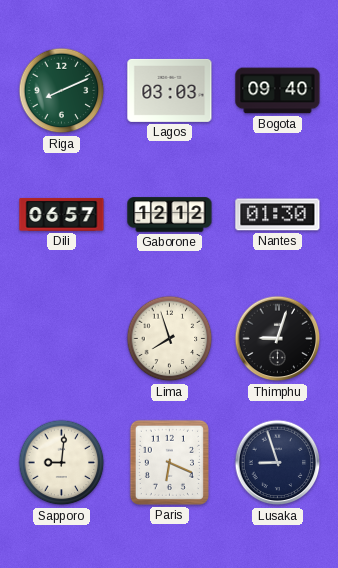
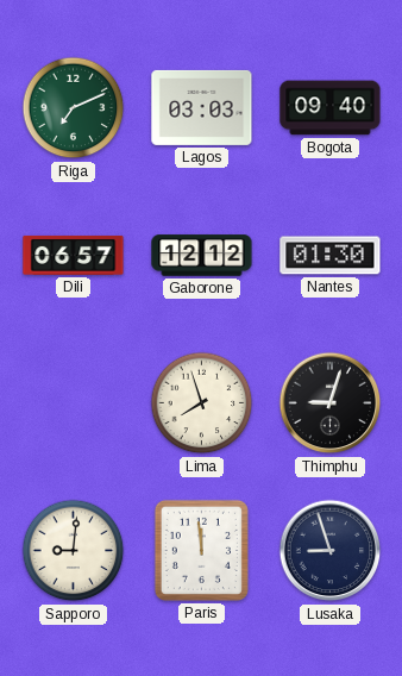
Riga: 8:11 -> 7:11
Paris: 6:19 -> 11:59
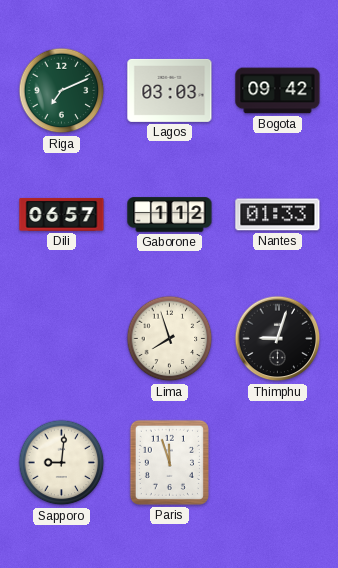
Bogota: 09:40 -> 09:42
Gaborone: 12:12 -> 1:12
Nantes: 01:30 -> 01:33
Paris: 11:59 -> 11:57
Lusaka: 8:57 -> none
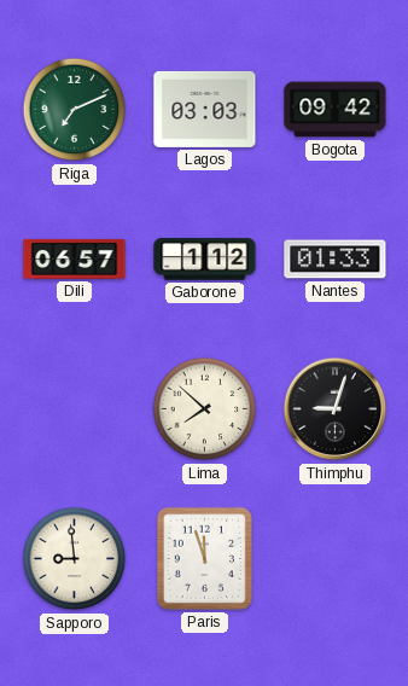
Lima: 7:57 -> 7:52
Sapporo: 9:01 -> 8:59
